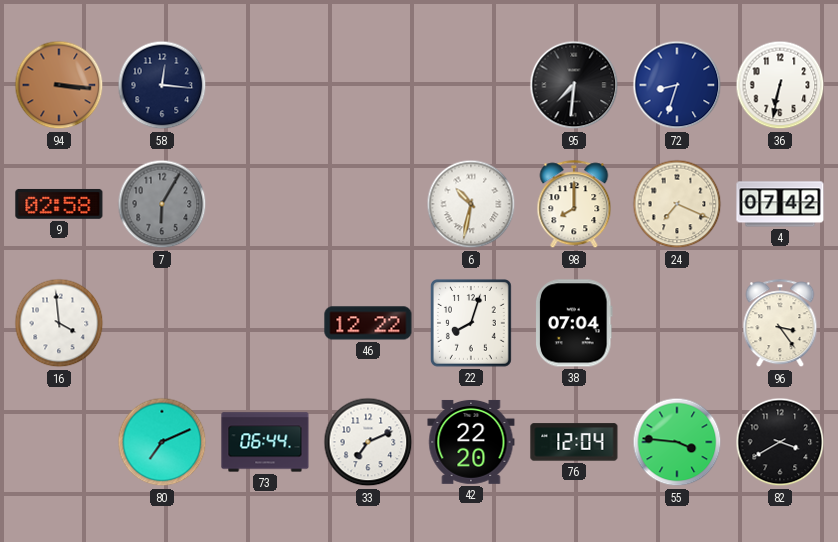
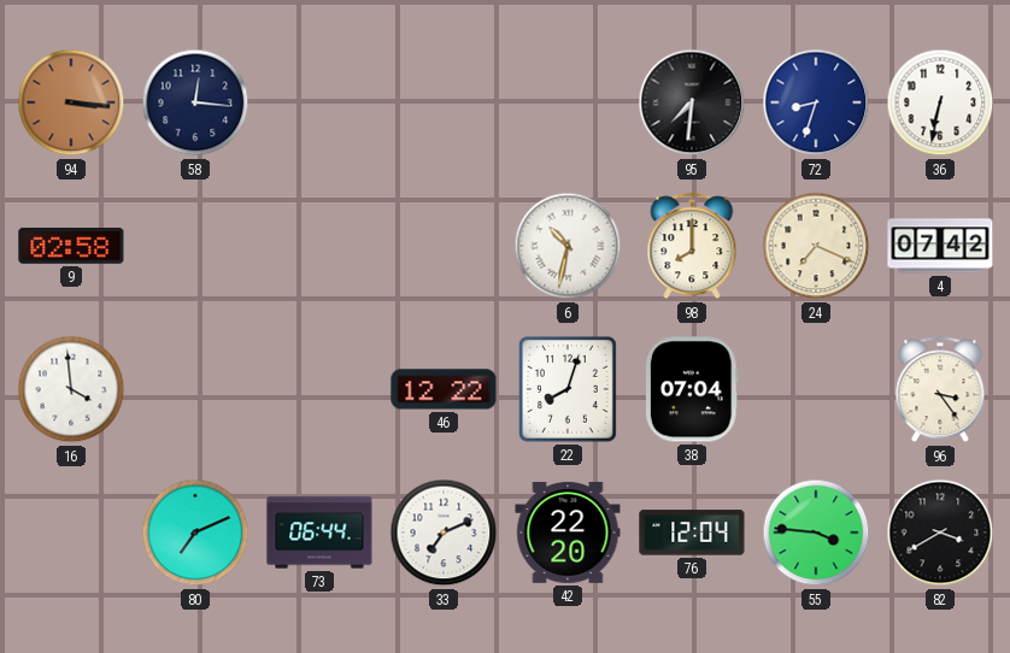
7: 6:05 -> none
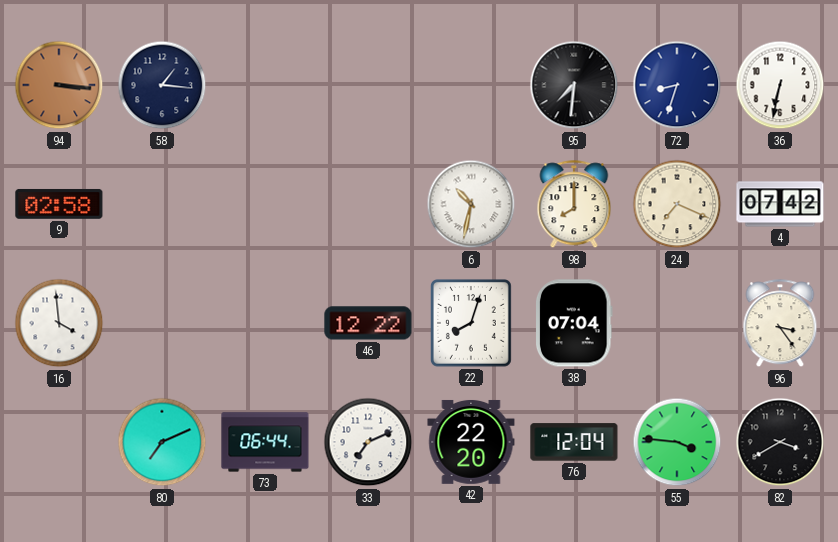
58: 12:16 -> 1:16
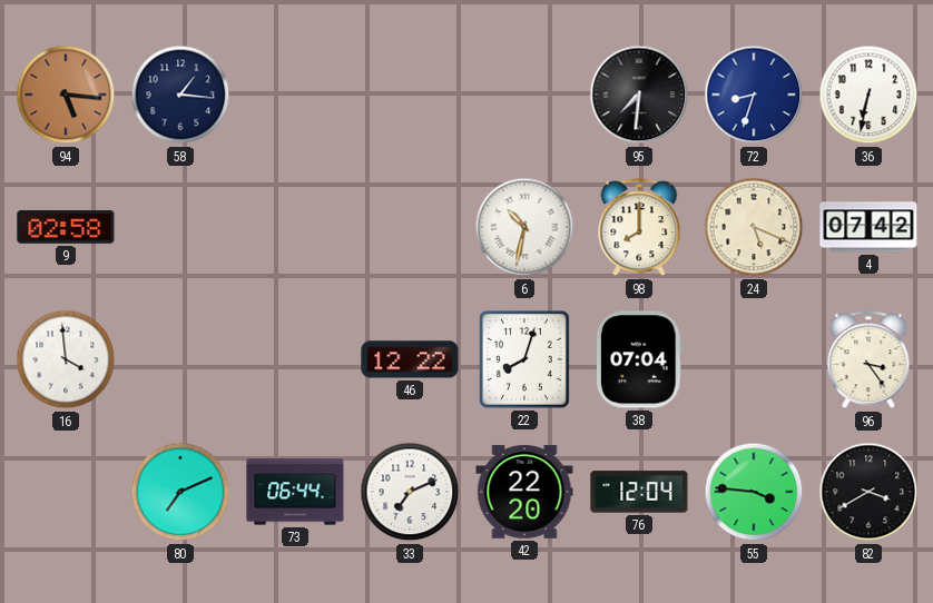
94: 3:16 -> 5:16
24: 7:19 -> 5:19
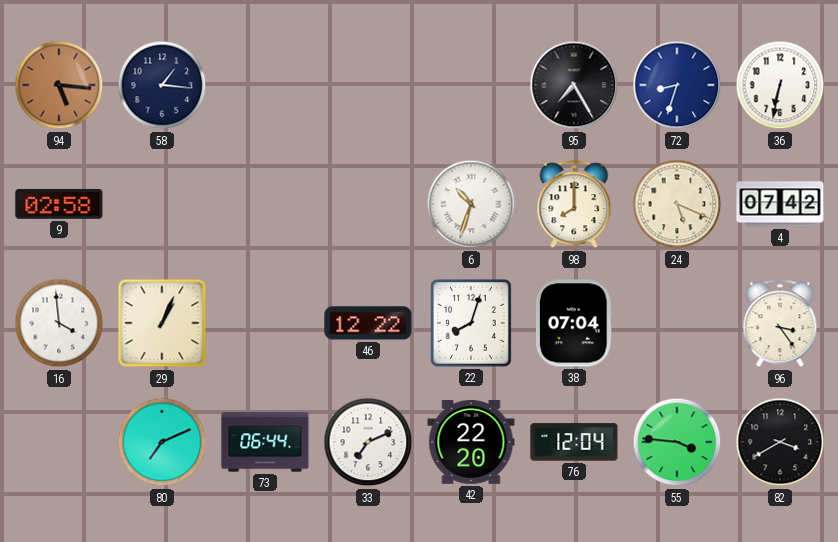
95: 7:31 -> 7:25
6: 10:32 -> 10:33
29: none -> 1:04
